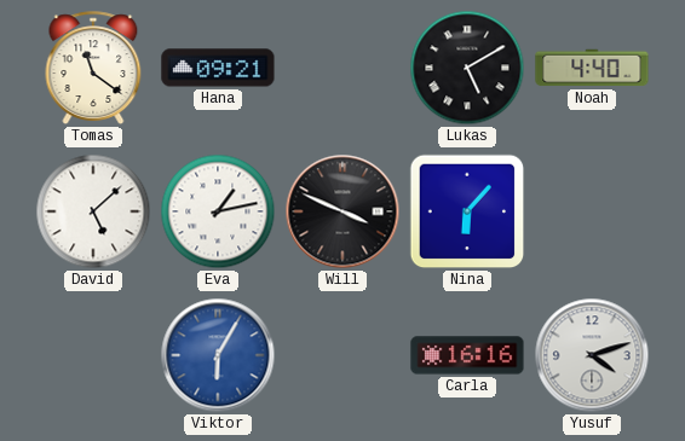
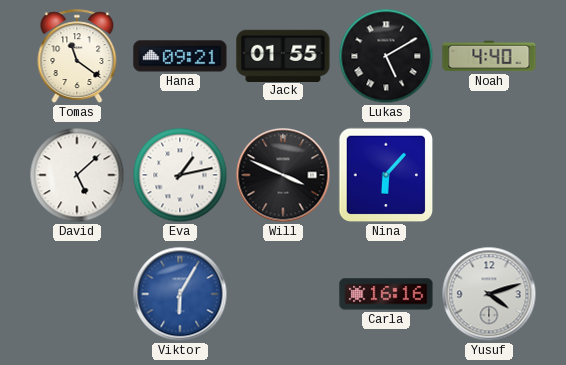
Jack: none -> 01:55
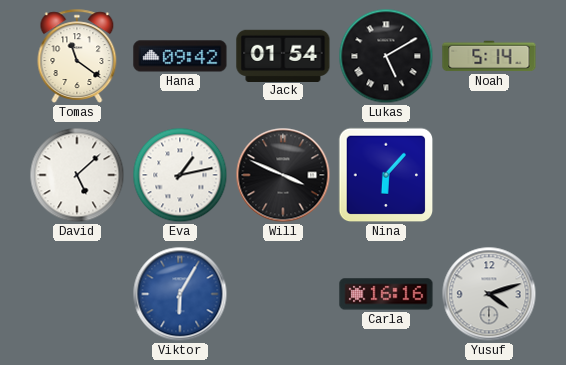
Hana: 09:21 -> 09:42
Jack: 01:55 -> 01:54
Noah: 4:40 -> 5:14
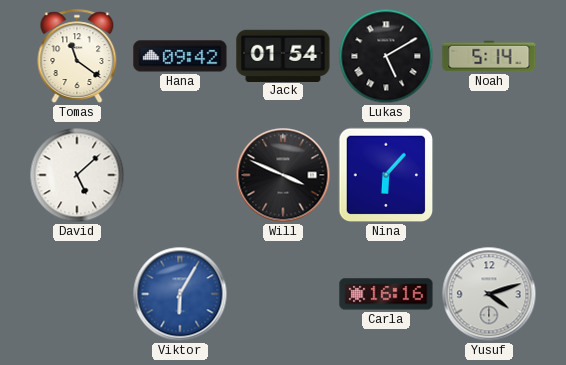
Eva: 1:13 -> none
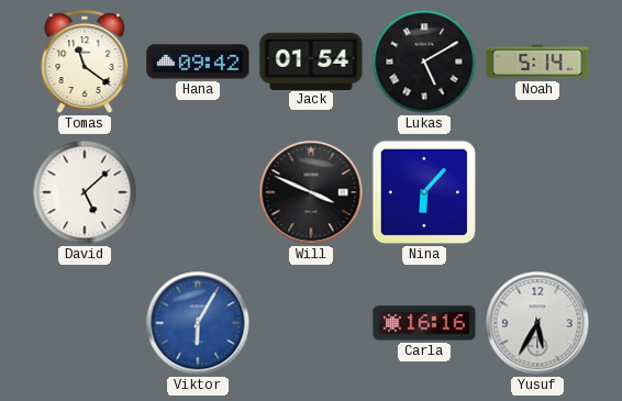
Yusuf: 4:12 -> 5:35
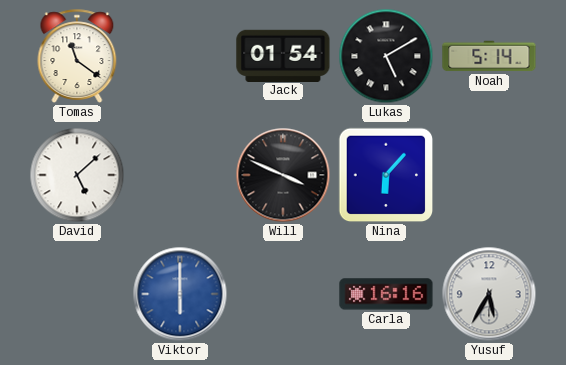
Hana: 09:42 -> none
Viktor: 6:05 -> 6:00
